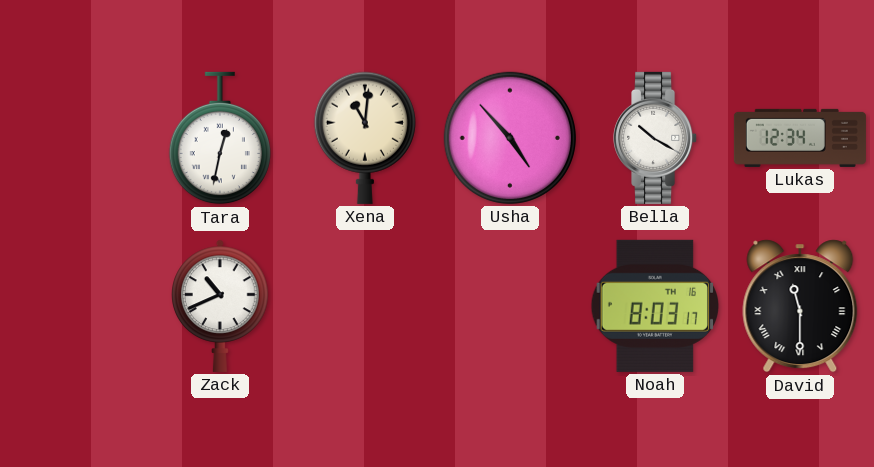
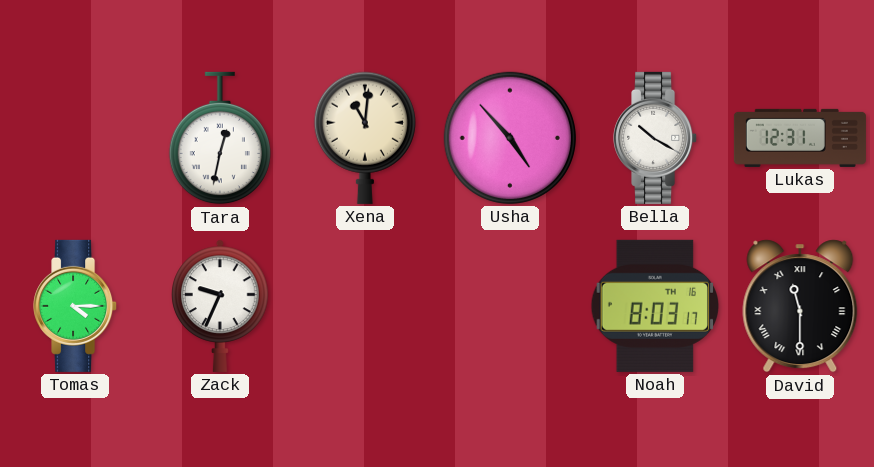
Lukas: 12:34 -> 12:31
Tomas: none -> 4:15
Zack: 10:41 -> 9:34
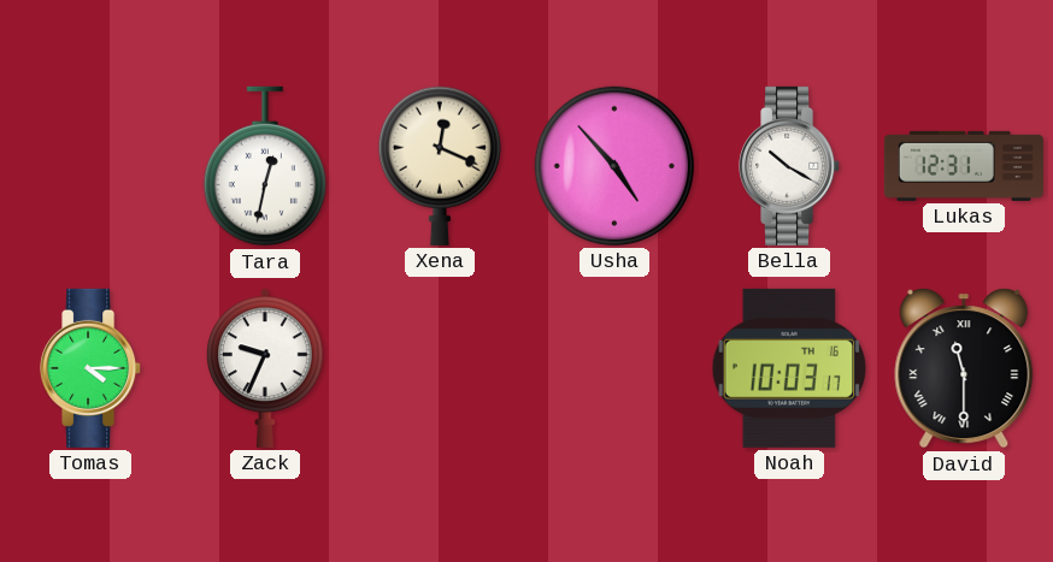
Xena: 11:01 -> 12:19
Noah: 8:03 -> 10:03
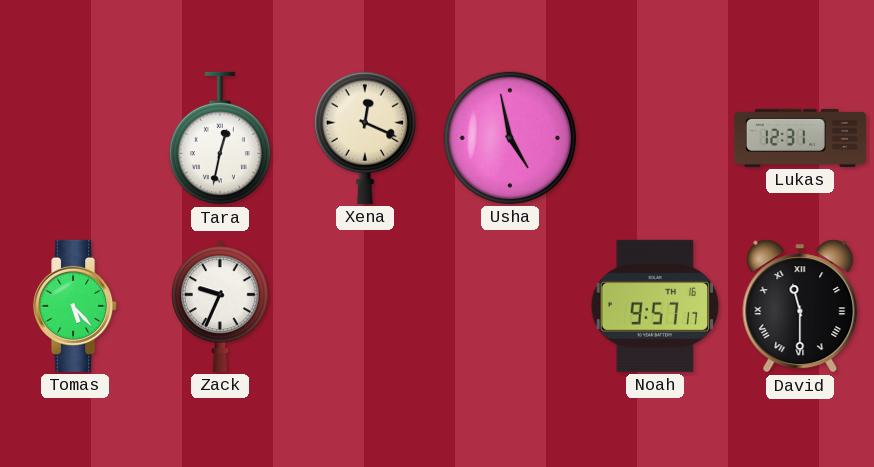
Usha: 4:53 -> 4:58
Bella: 10:20 -> none
Tomas: 4:15 -> 5:23
Noah: 10:03 -> 9:57
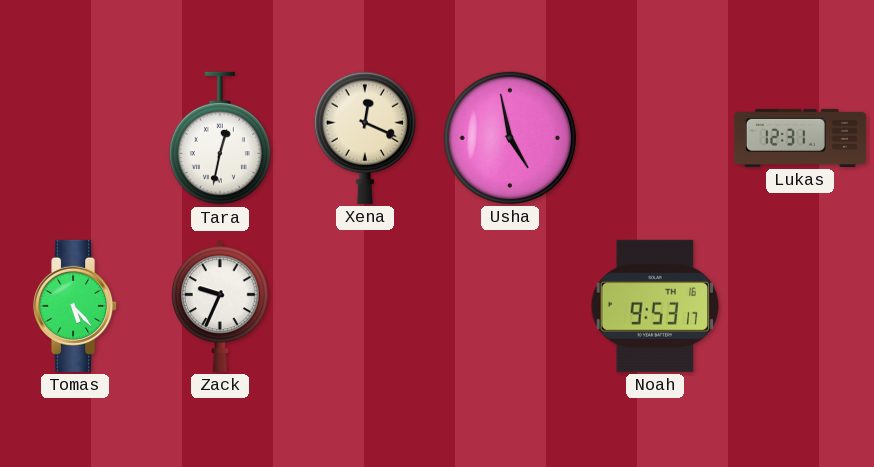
Noah: 9:57 -> 9:53
David: 11:30 -> none
